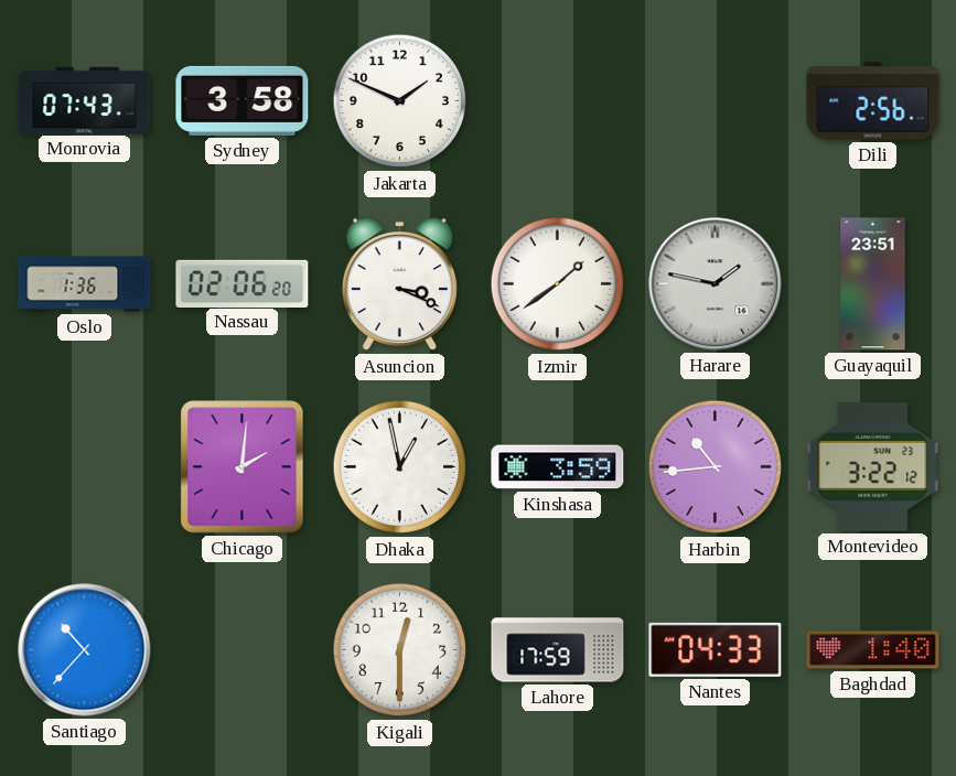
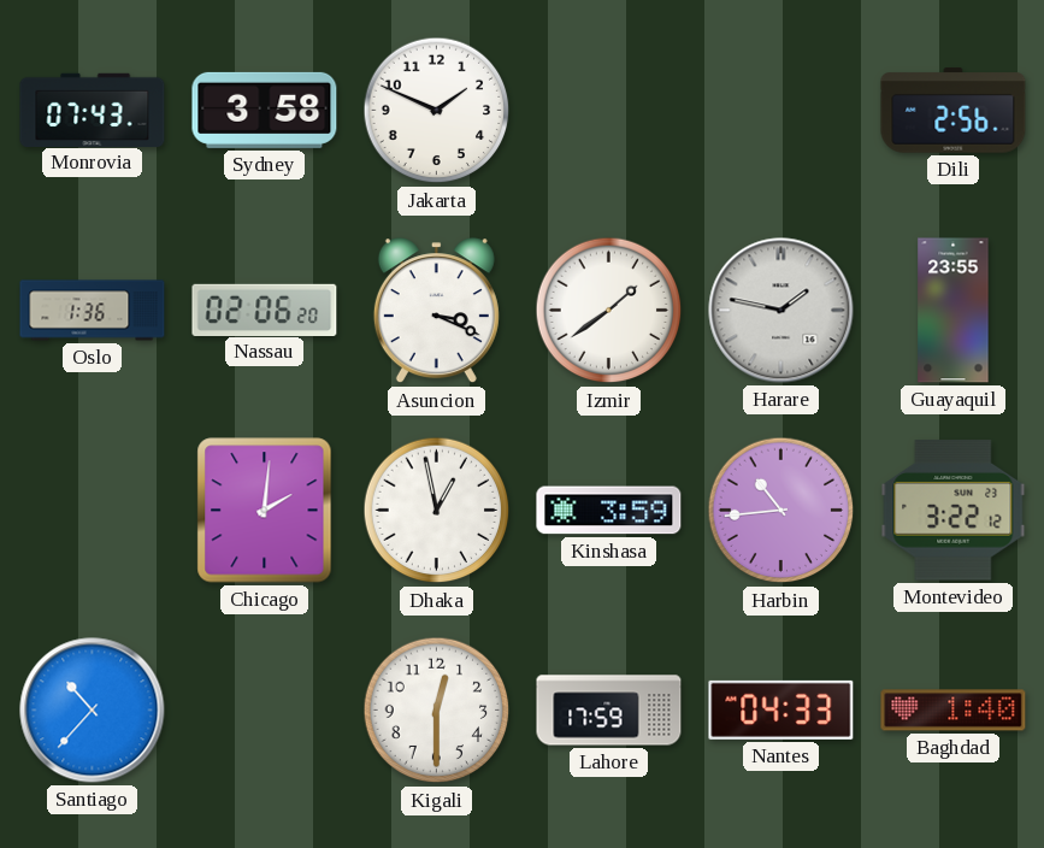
Guayaquil: 23:51 -> 23:55
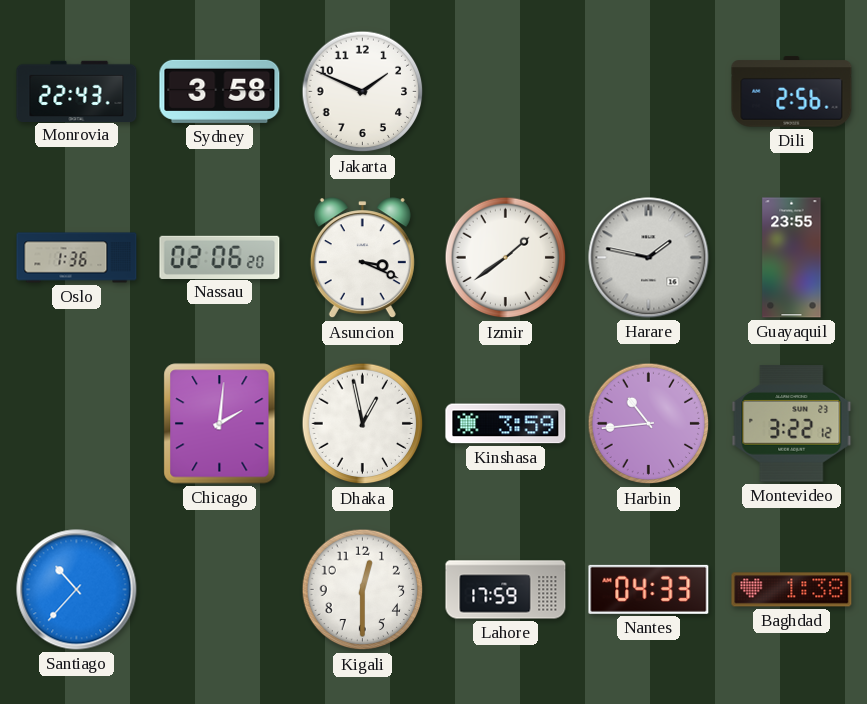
Monrovia: 07:43 -> 22:43
Baghdad: 1:40 -> 1:38
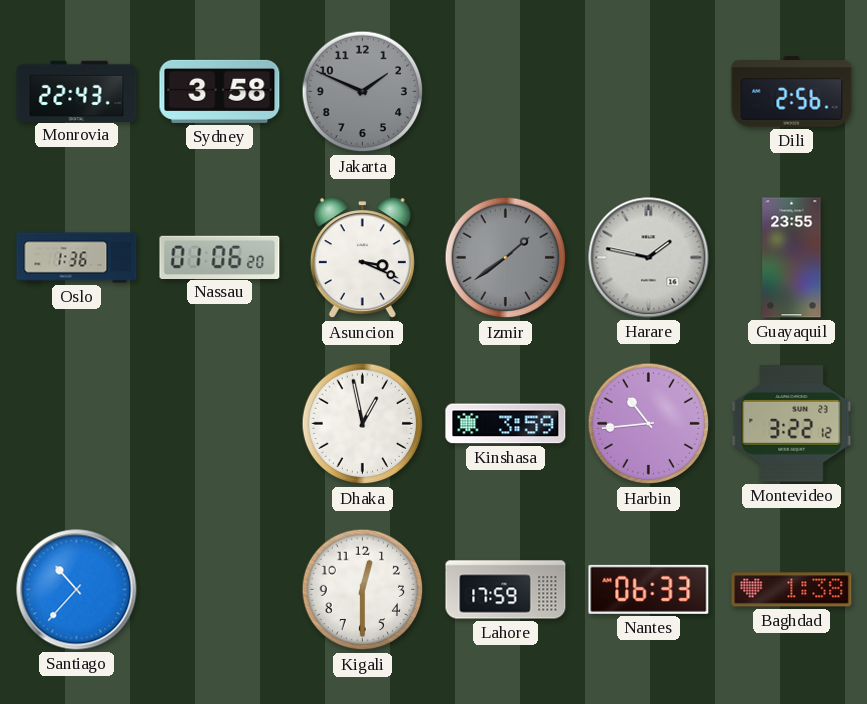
Jakarta dial: white -> grey
Nassau: 02:06 -> 01:06
Izmir dial: white -> grey
Chicago: 2:01 -> none
Nantes: 04:33 -> 06:33
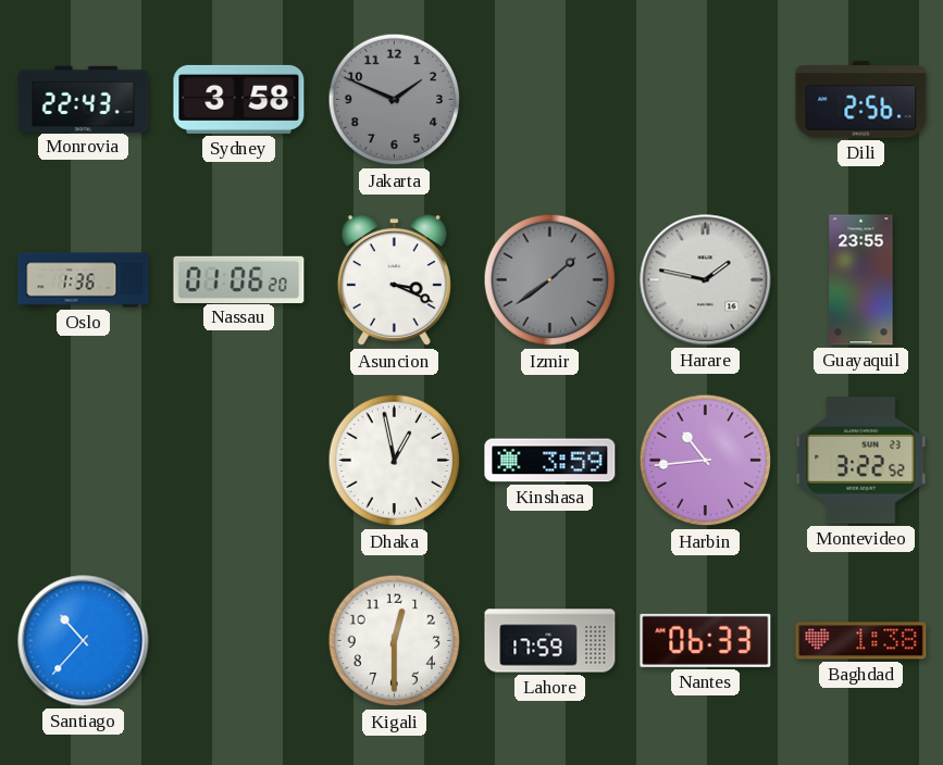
Montevideo: 3:22:12 -> 3:22:52
